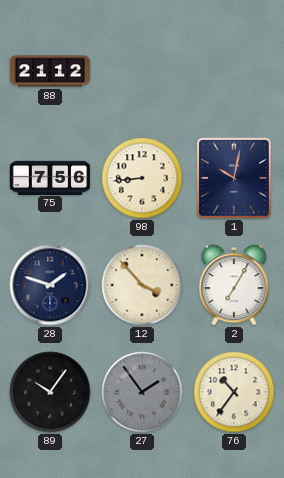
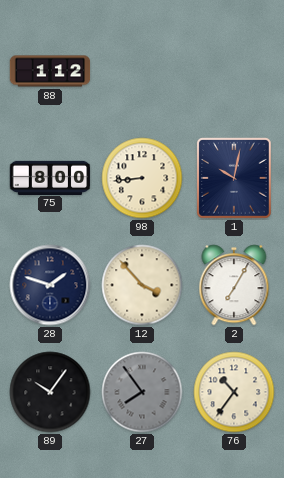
88: 21:12 -> 1:12
75: 7:56 -> 8:00
27: 1:54 -> 7:54
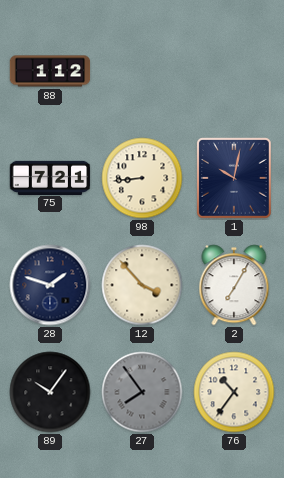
75: 8:00 -> 7:21
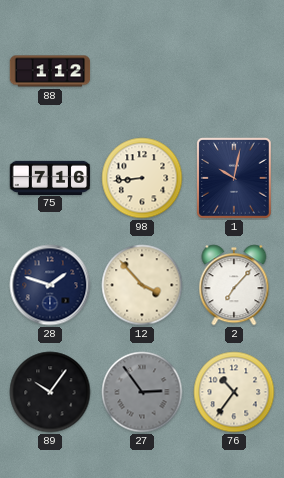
75: 7:21 -> 7:16
2: 7:05 -> 7:07
27: 7:54 -> 2:54
